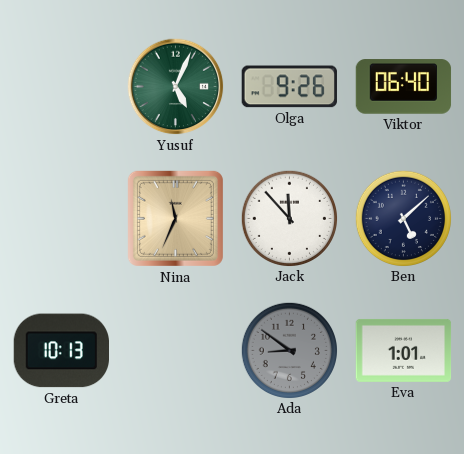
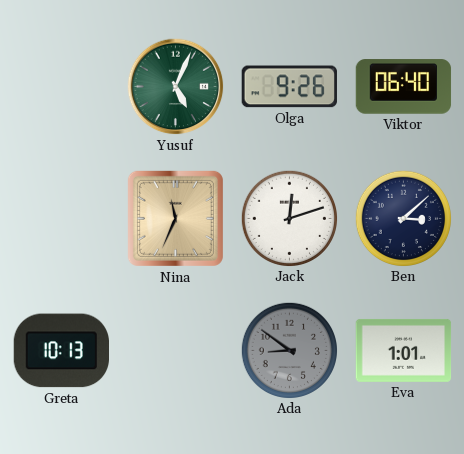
Jack: 11:53 -> 12:12
Ben: 5:08 -> 3:08
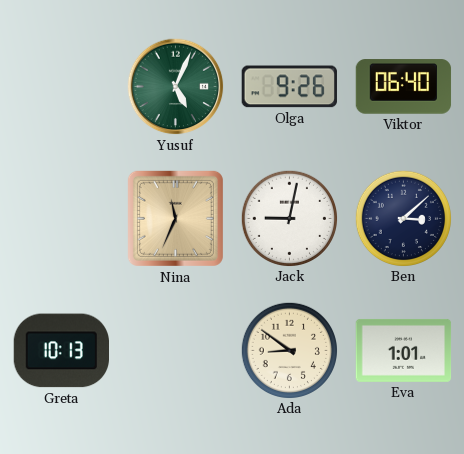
Jack: 12:12 -> 9:02
Ada dial: grey -> cream
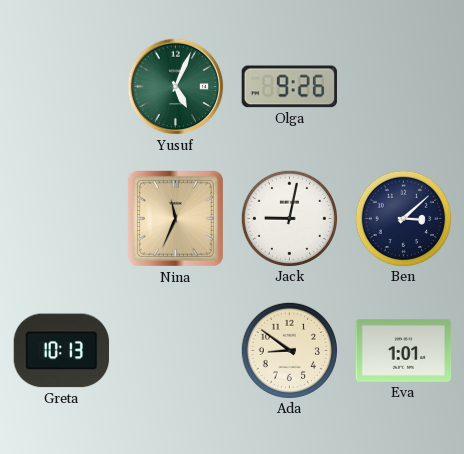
Viktor: 06:40 -> none
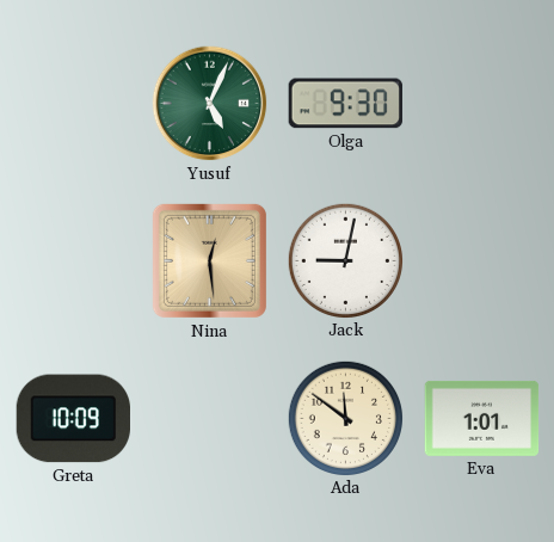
Olga: 9:26 -> 9:30
Nina: 11:34 -> 12:29
Ben: 3:08 -> none
Greta: 10:13 -> 10:09
Ada: 8:51 -> 11:51
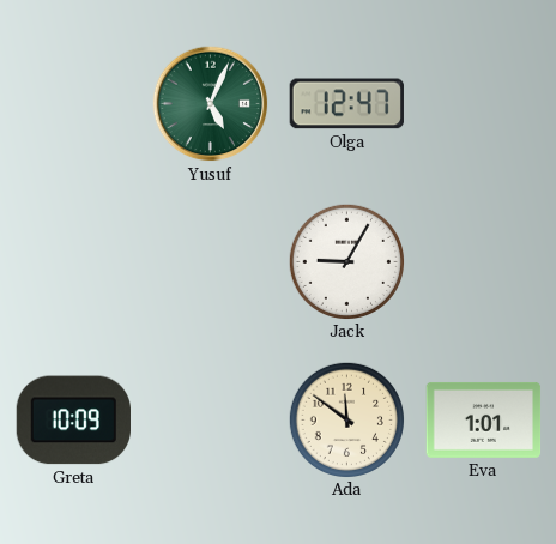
Olga: 9:30 -> 12:47
Nina: 12:29 -> none
Jack: 9:02 -> 9:05
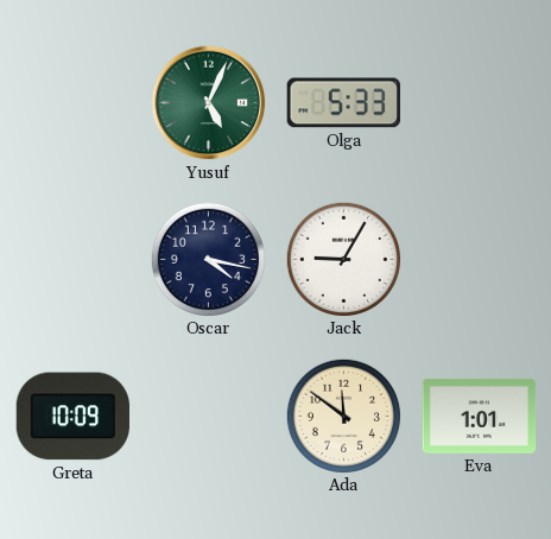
Olga: 12:47 -> 5:33
Oscar: none -> 4:17
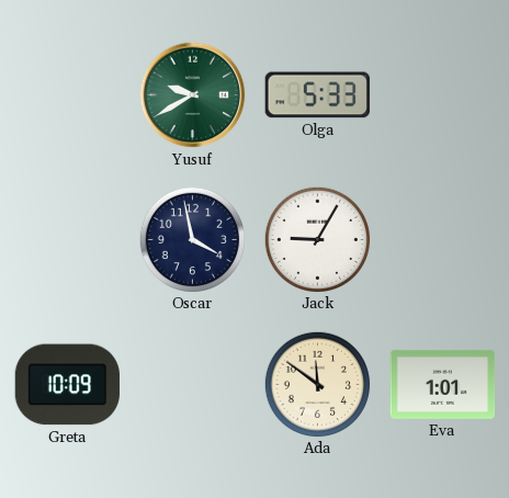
Yusuf: 5:04 -> 9:40
Oscar: 4:17 -> 3:58
